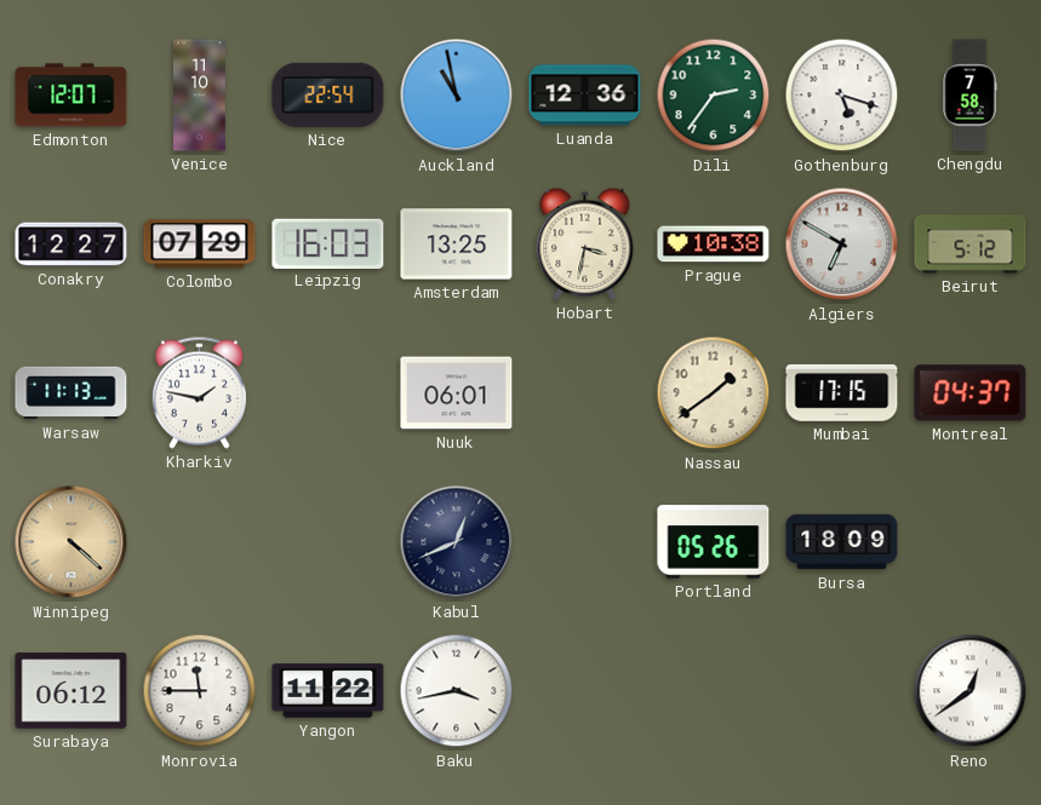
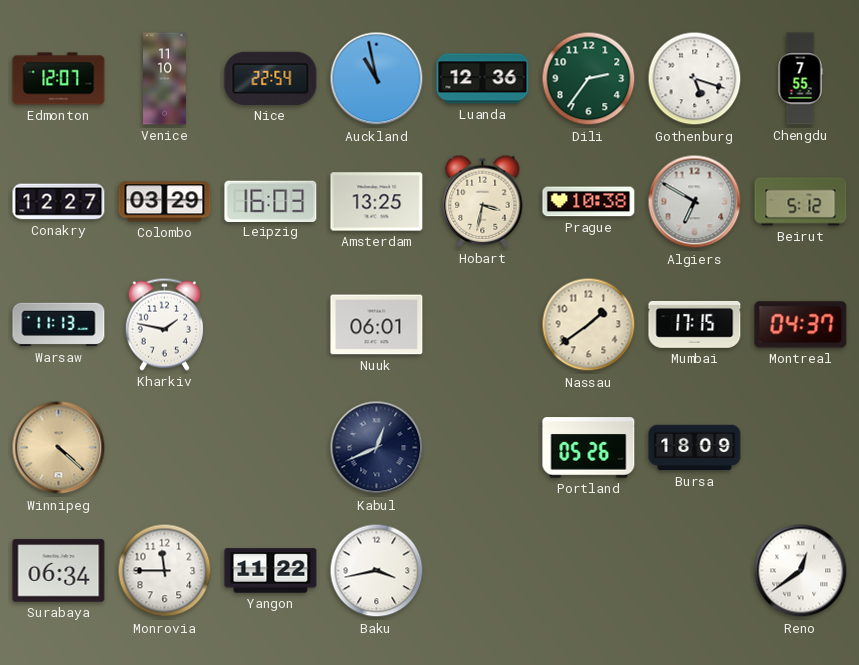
Chengdu: 7:58 -> 7:55
Colombo: 07:29 -> 03:29
Surabaya: 06:12 -> 06:34
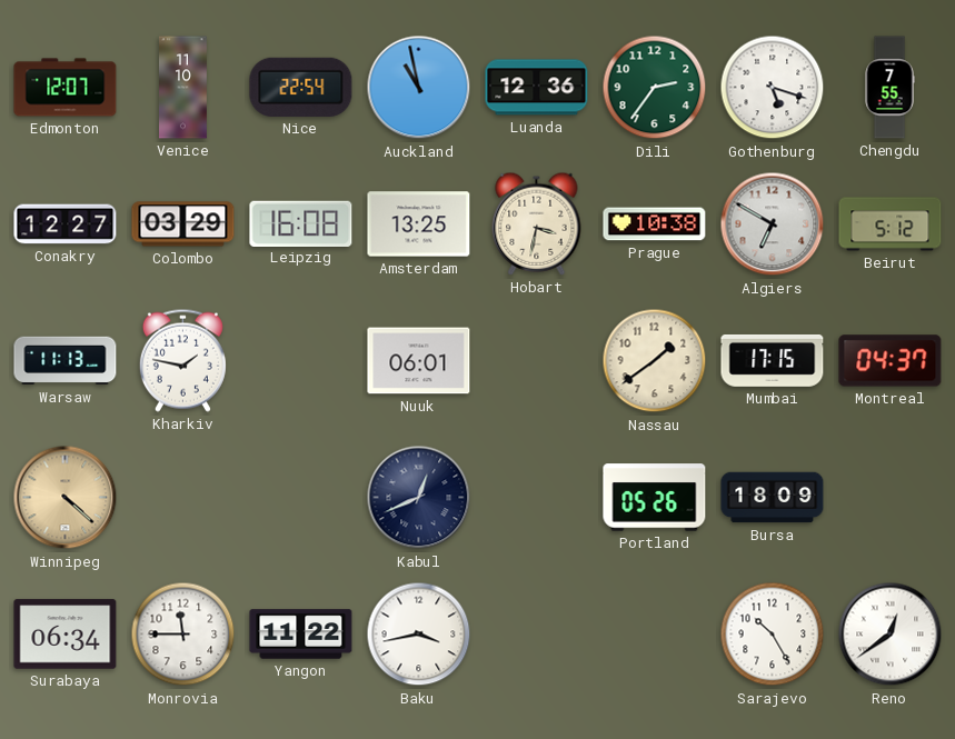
Leipzig: 16:03 -> 16:08
Sarajevo: none -> 10:25
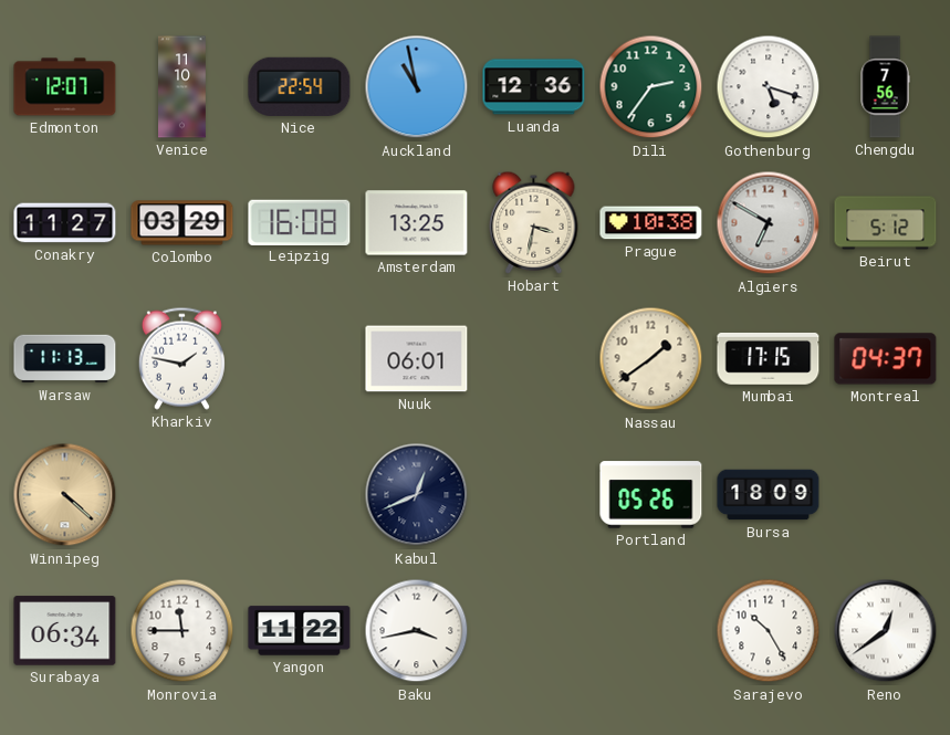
Chengdu: 7:55 -> 7:56
Conakry: 12:27 -> 11:27
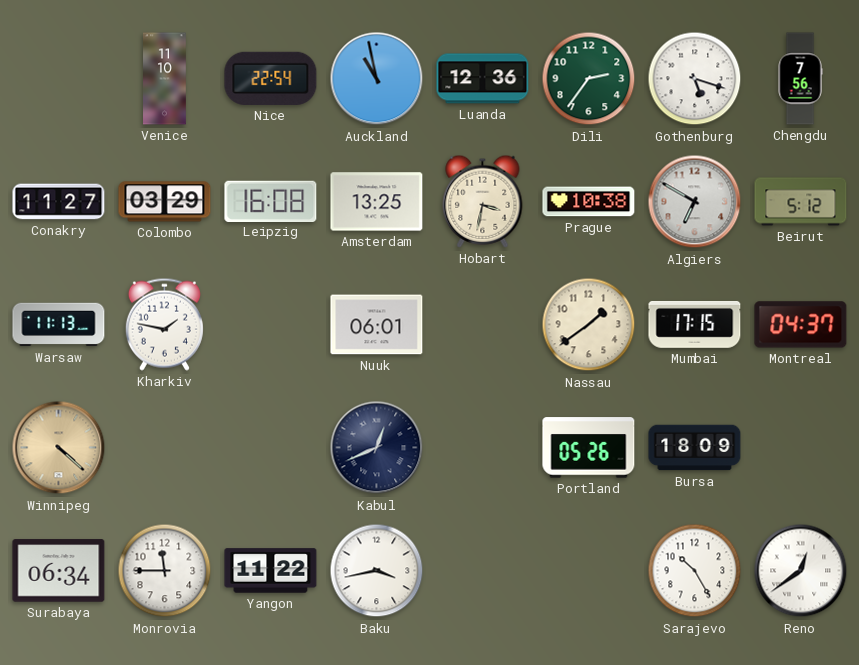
Edmonton: 12:07 -> none
